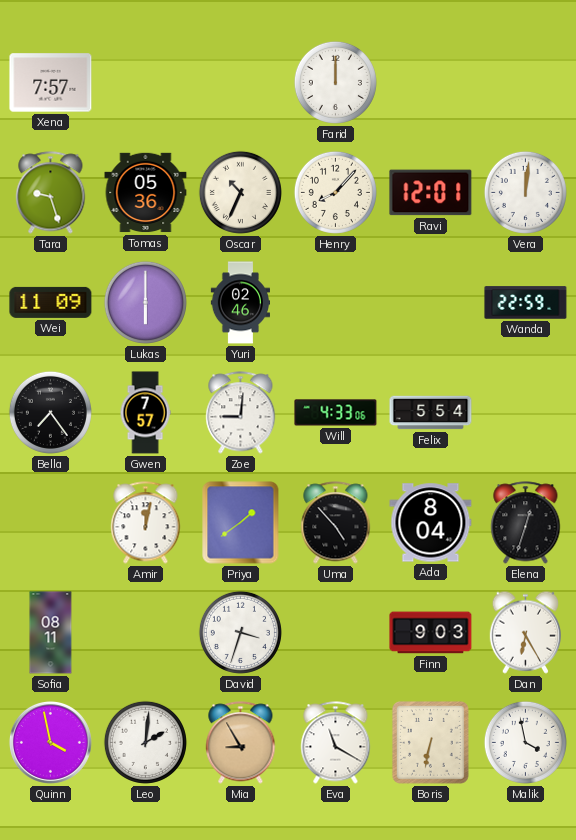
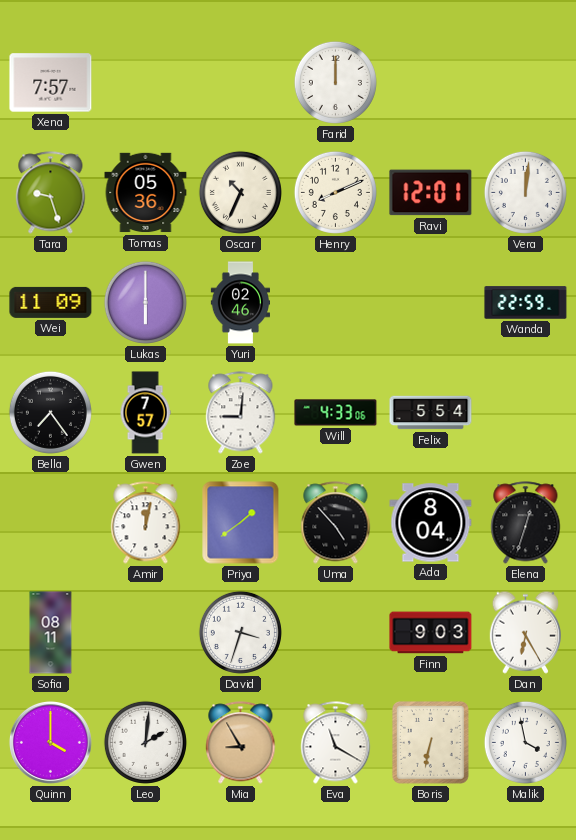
Henry: 8:07 -> 8:11
Quinn: 3:58 -> 4:00
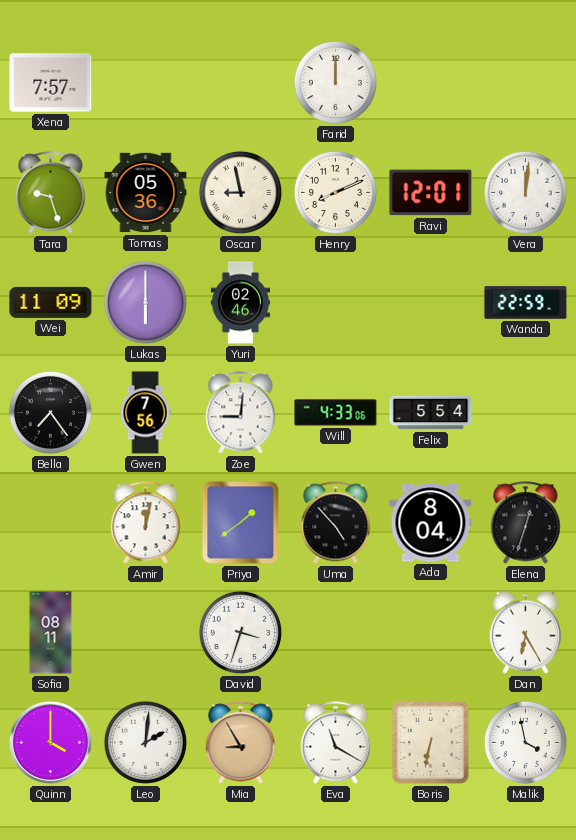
Oscar: 10:34 -> 8:58
Gwen: 7:57 -> 7:56
Finn: 9:03 -> none
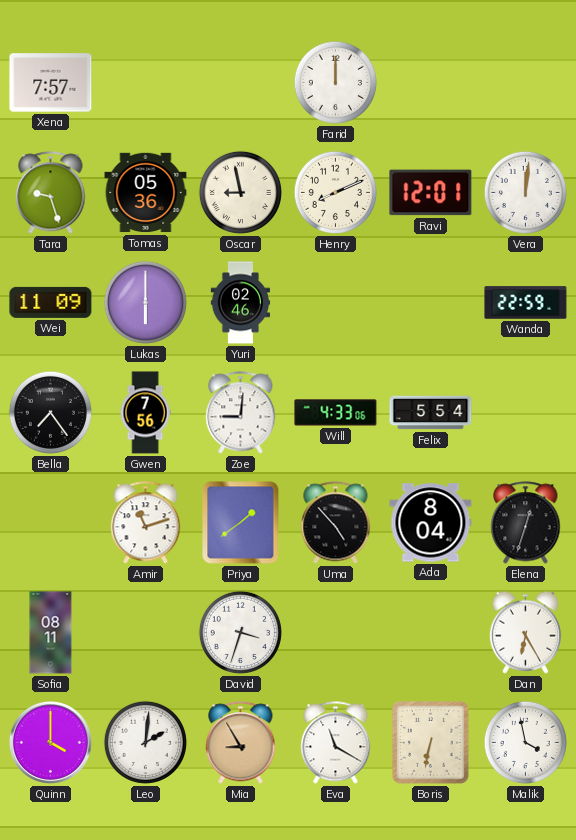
Amir: 12:02 -> 11:12
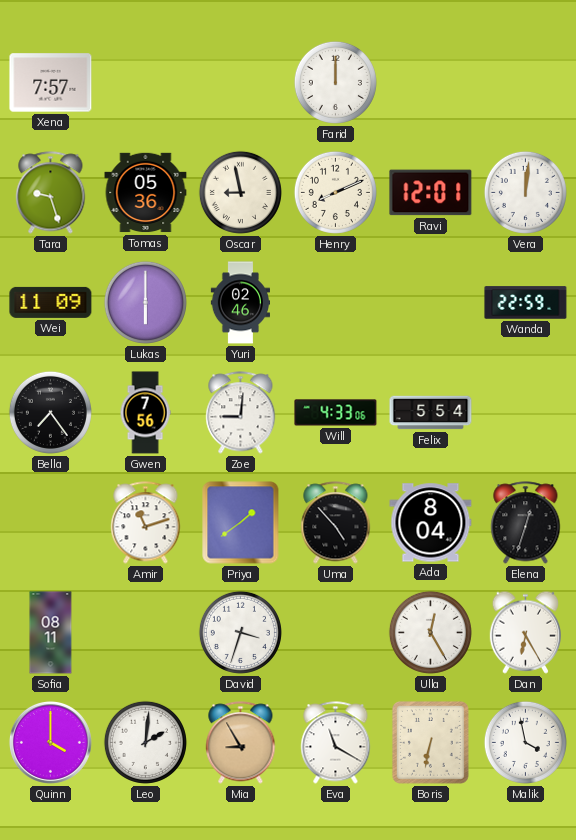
Ulla: none -> 12:25
